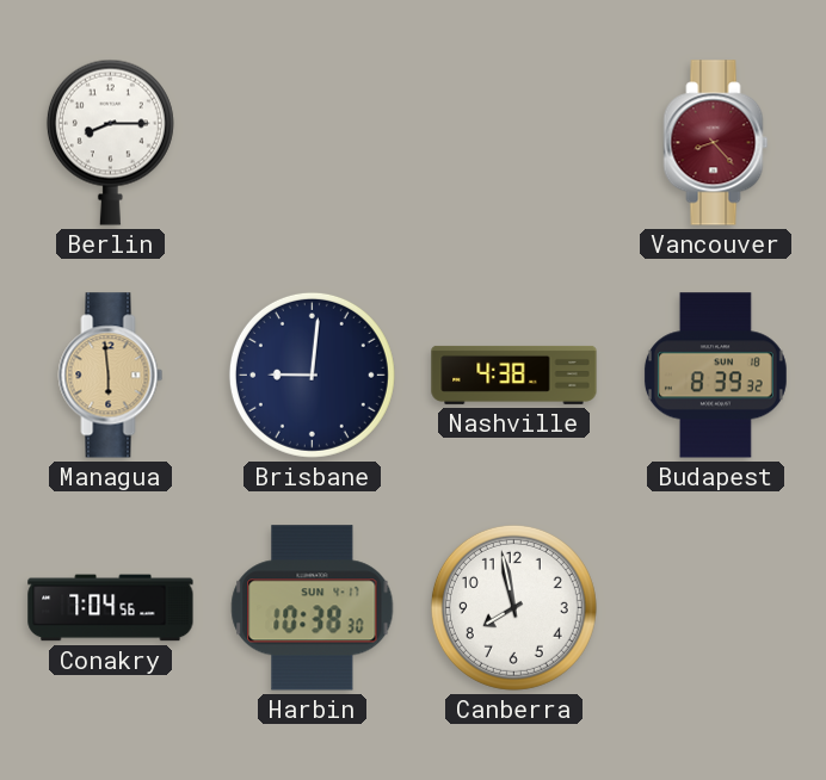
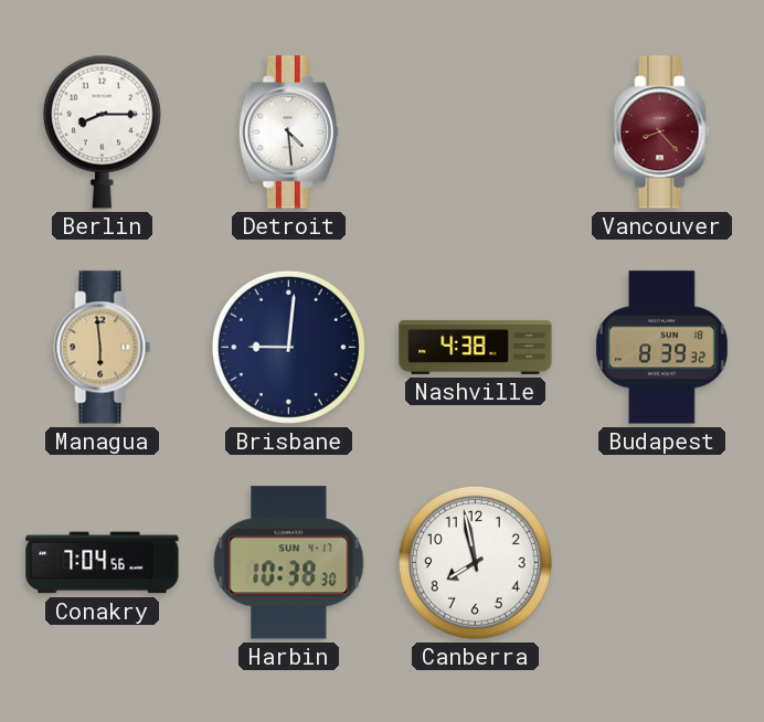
Detroit: none -> 4:29
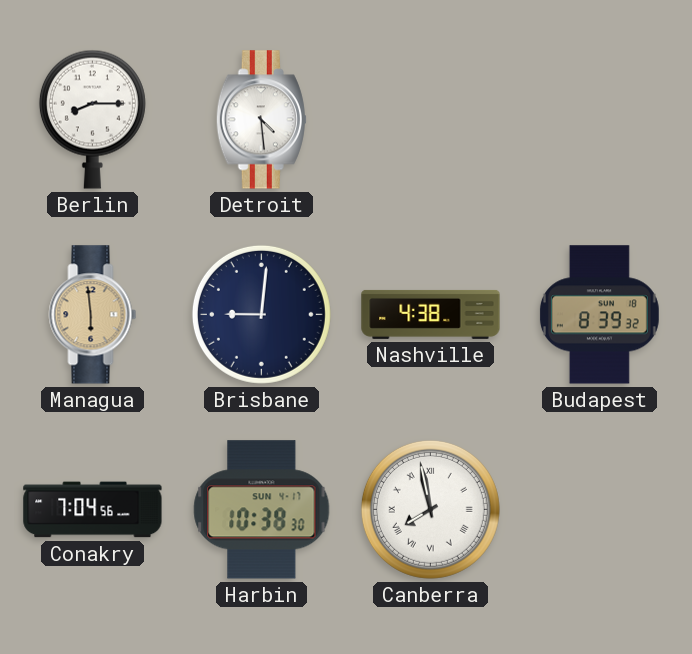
Vancouver: 8:23 -> none
Canberra numerals: Arabic -> Roman
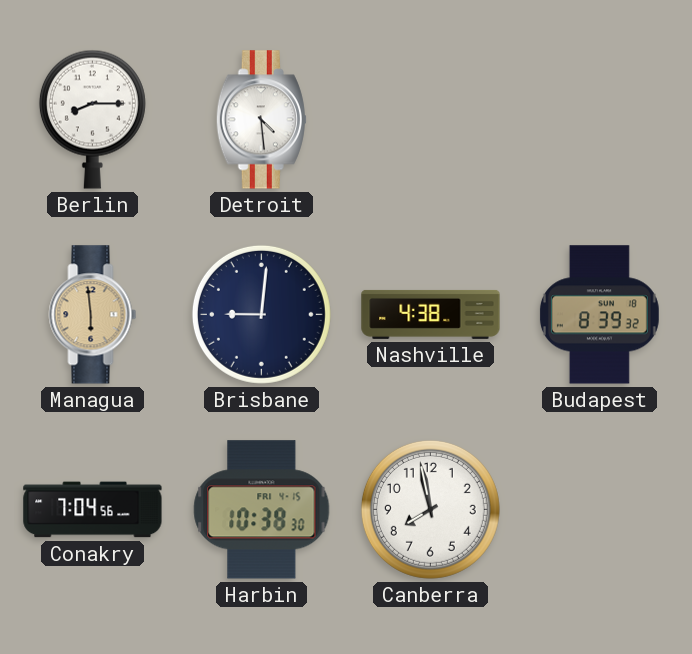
Harbin date: SUN 4-17 -> FRI 4-15
Canberra numerals: Roman -> Arabic
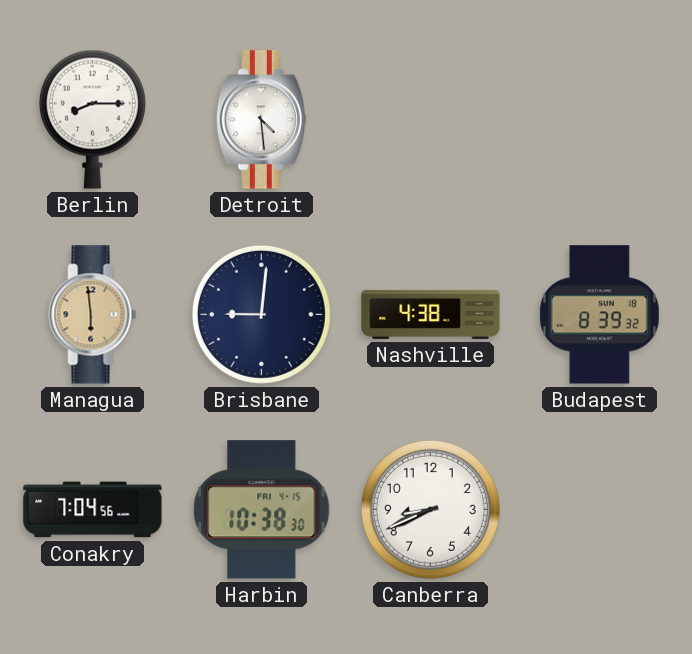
Canberra: 7:58 -> 8:41
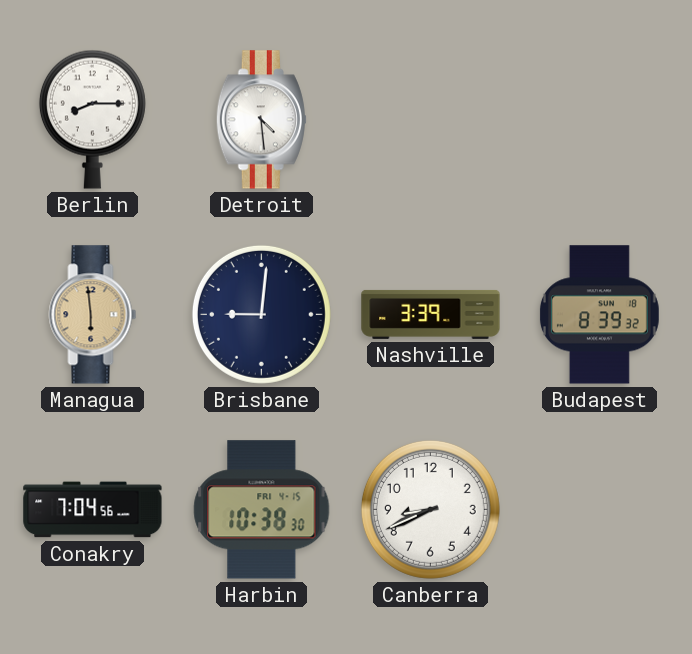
Nashville: 4:38 -> 3:39
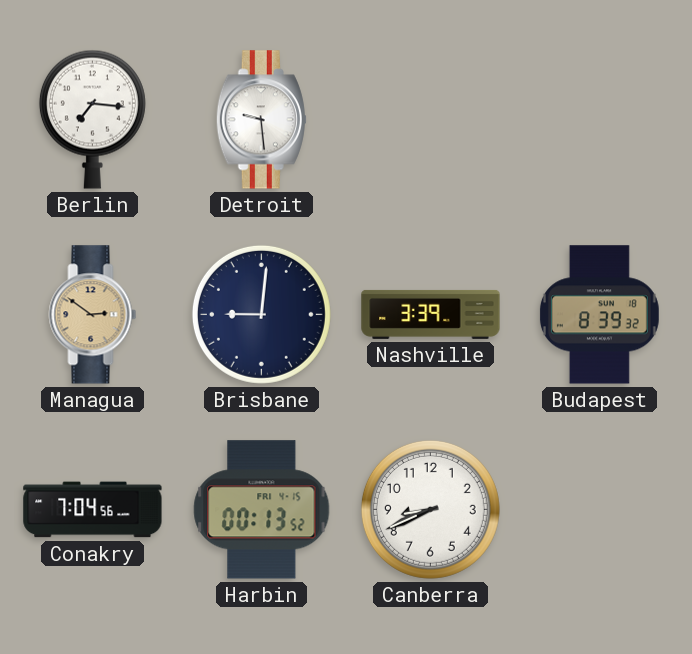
Berlin: 8:15 -> 7:16
Detroit: 4:29 -> 9:29
Managua: 5:59 -> 2:51
Harbin: 10:38 -> 00:13
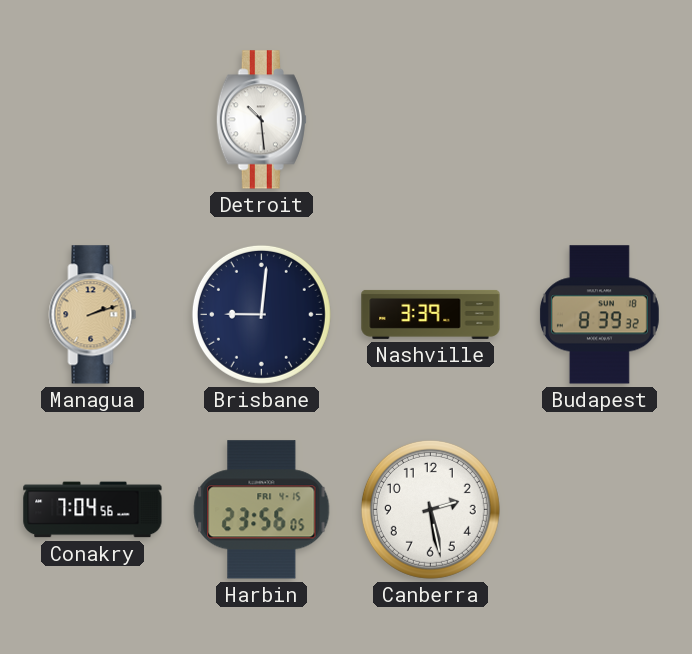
Berlin: 7:16 -> none
Detroit: 9:29 -> 10:29
Managua: 2:51 -> 2:12
Harbin: 00:13 -> 23:56
Canberra: 8:41 -> 2:28
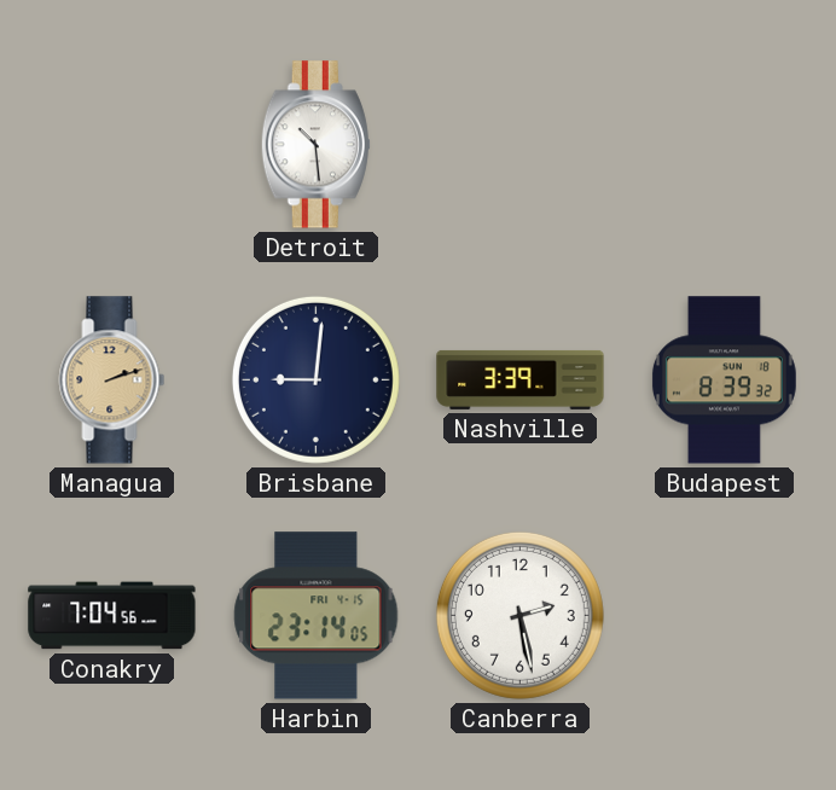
Harbin: 23:56 -> 23:14
